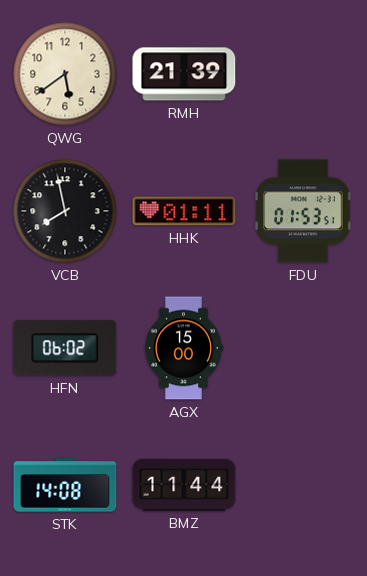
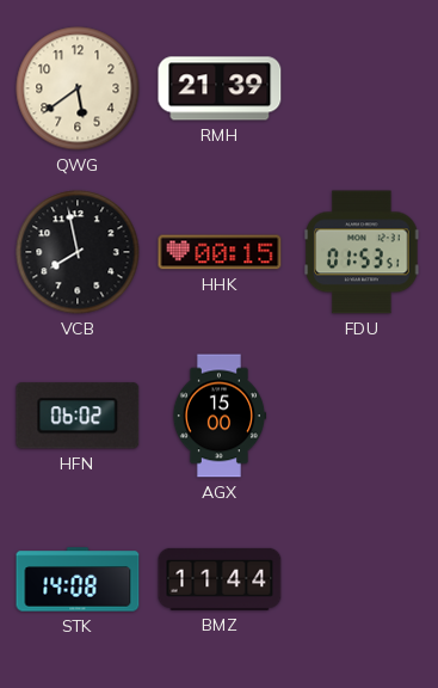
HHK: 01:11 -> 00:15
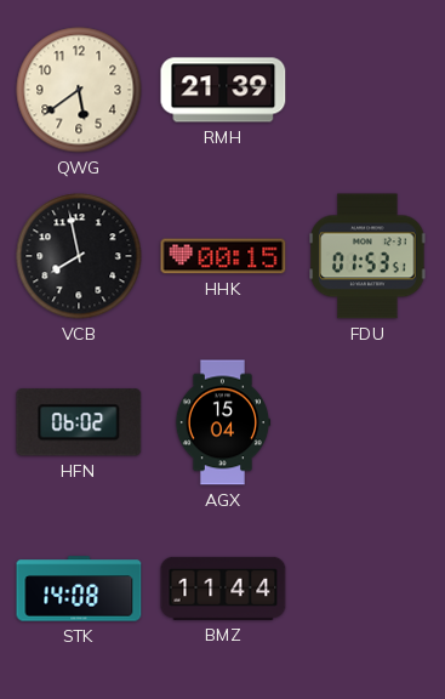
AGX: 15:00 -> 15:04
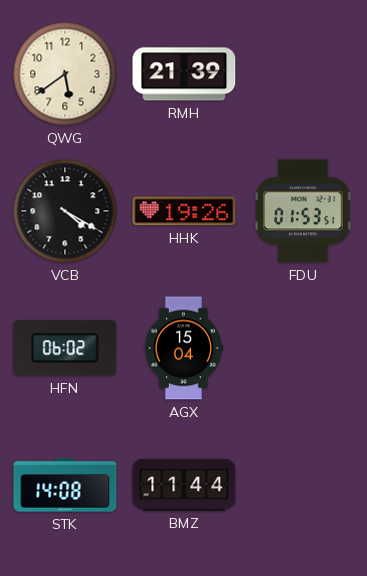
VCB: 7:58 -> 4:20
HHK: 00:15 -> 19:26
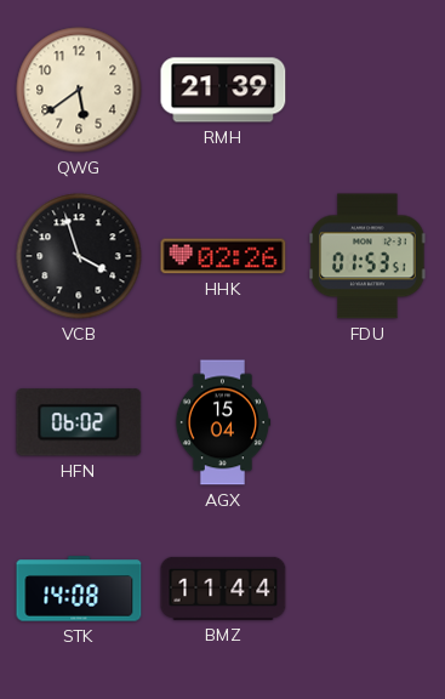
VCB: 4:20 -> 3:57
HHK: 19:26 -> 02:26
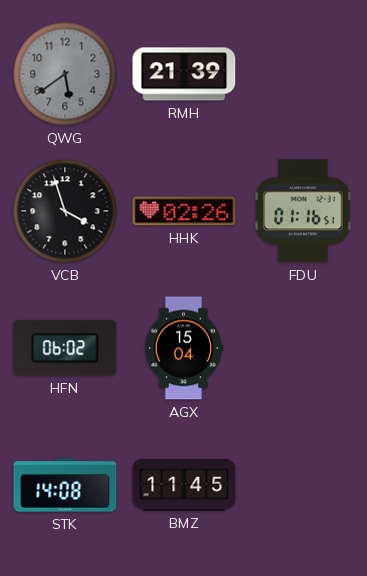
QWG dial: cream -> grey
FDU: 01:53 -> 01:16
BMZ: 11:44 -> 11:45
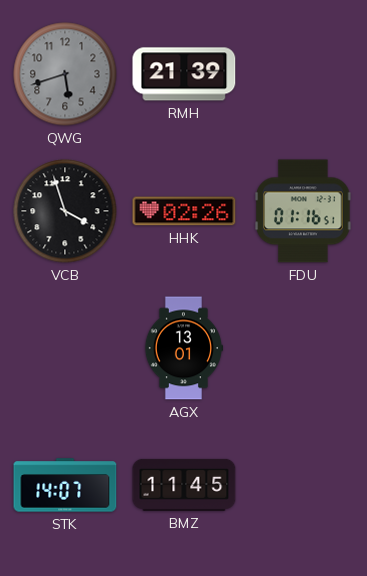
QWG: 5:39 -> 5:42
HFN: 06:02 -> none
AGX: 15:04 -> 13:01
STK: 14:08 -> 14:07
